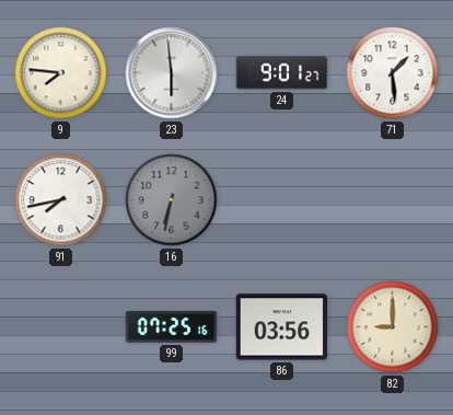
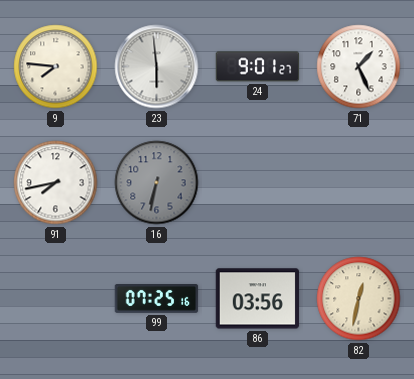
71: 1:29 -> 1:26
82: 9:00 -> 12:32
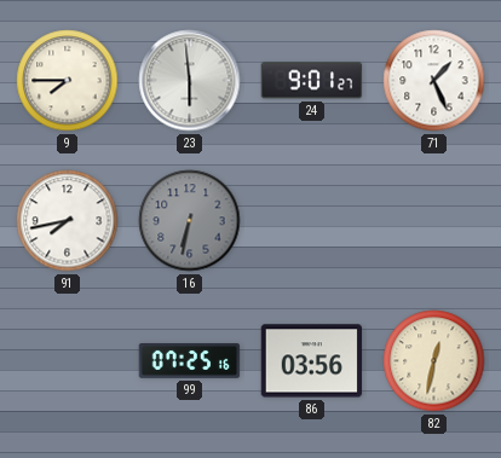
9: 7:46 -> 7:45
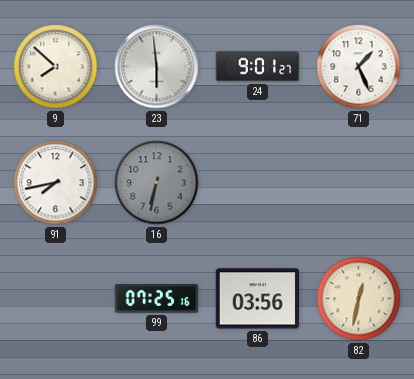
9: 7:45 -> 7:52
